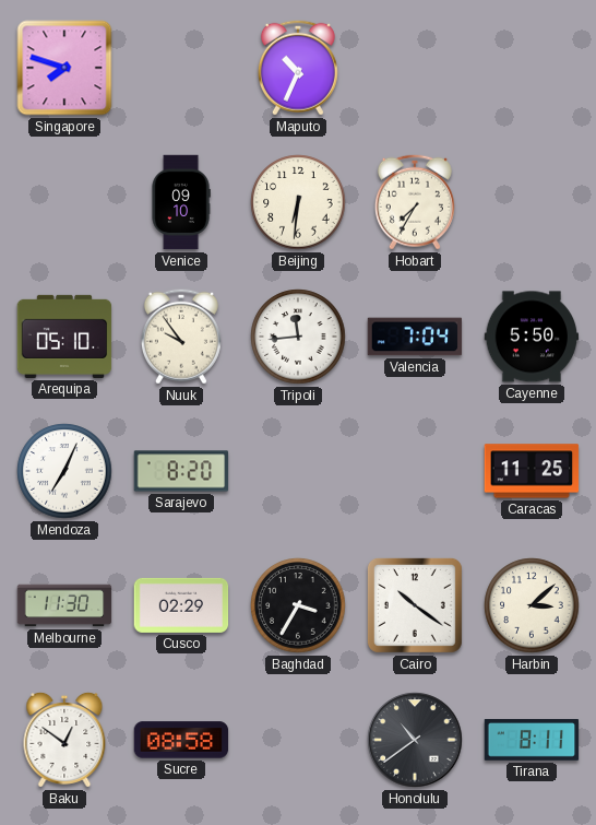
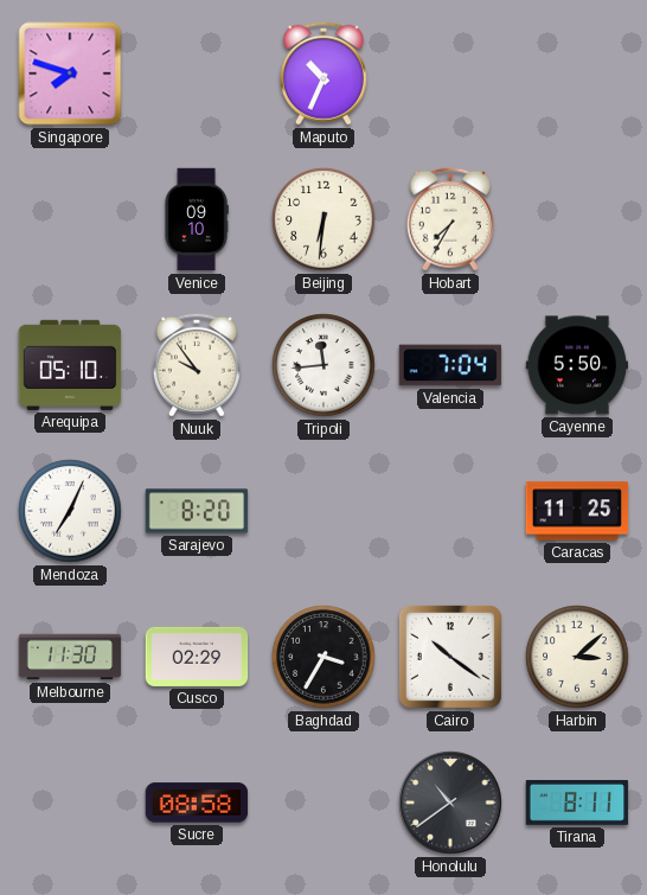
Baku: 12:51 -> none
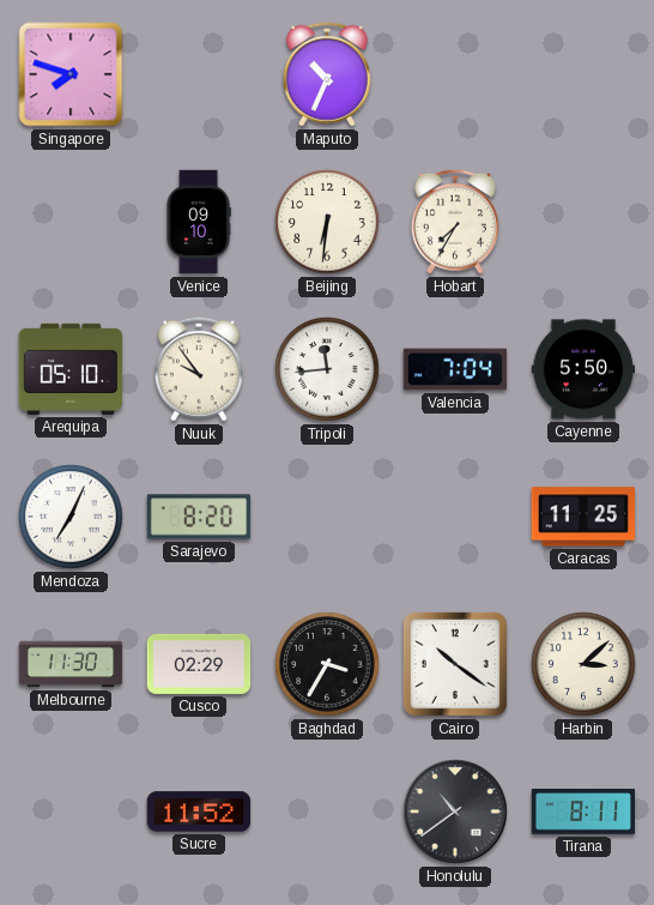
Sucre: 08:58 -> 11:52
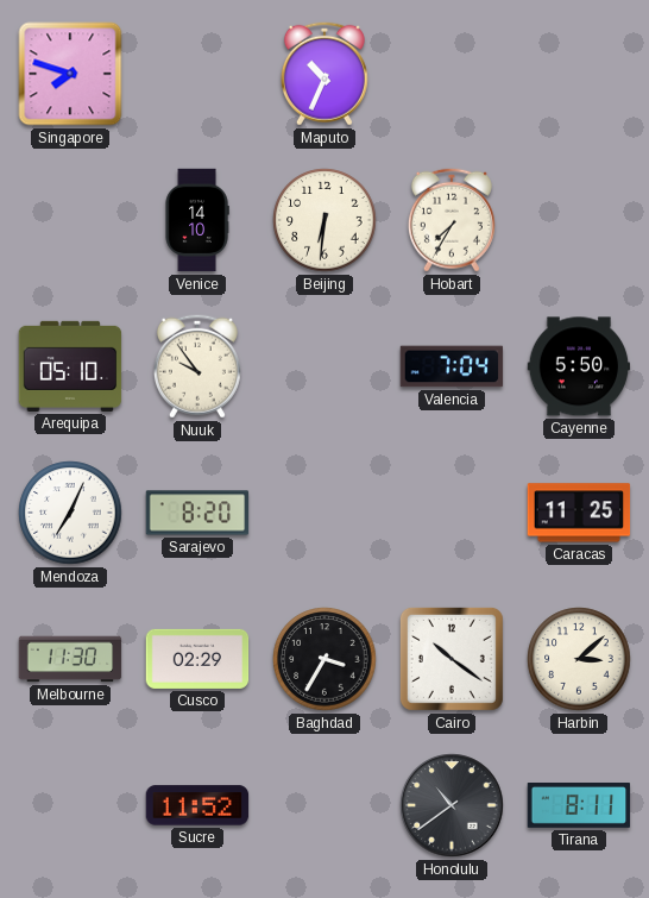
Venice: 09:10 -> 14:10
Tripoli: 11:44 -> none
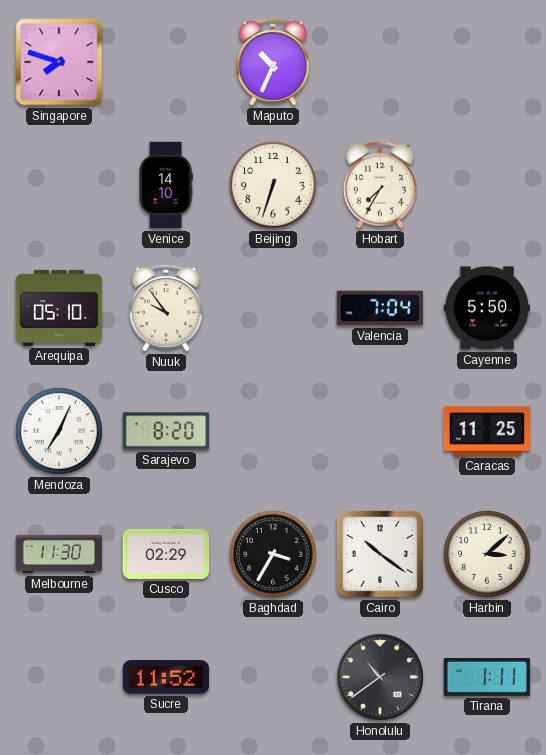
Beijing: 6:31 -> 6:33
Tirana: 8:11 -> 1:11
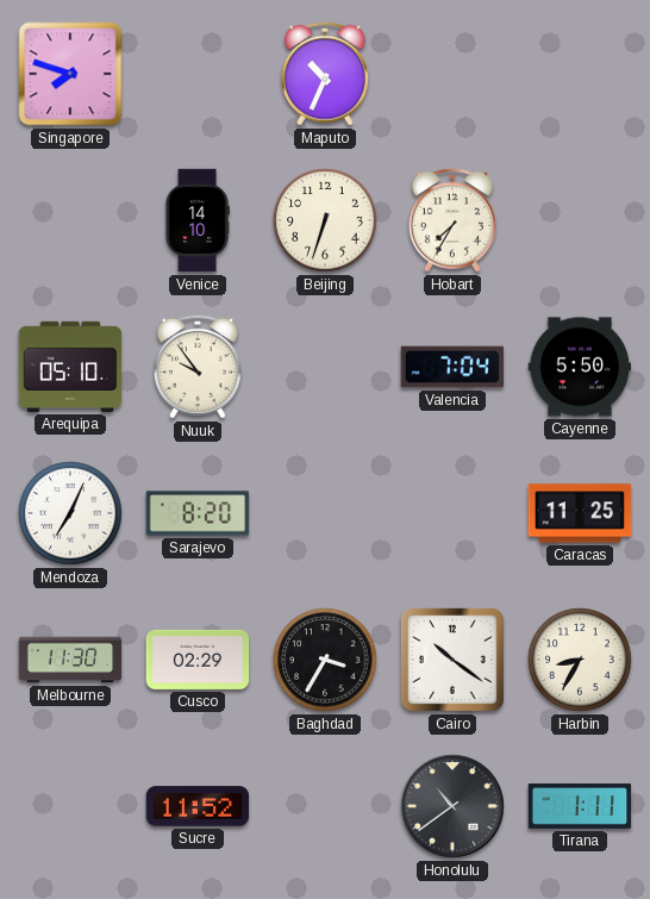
Harbin: 3:08 -> 8:35
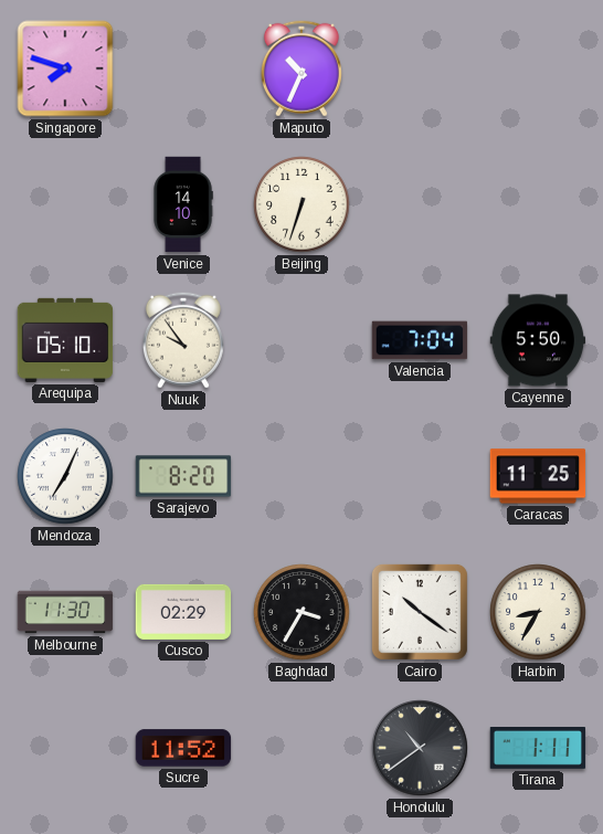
Hobart: 7:35 -> none
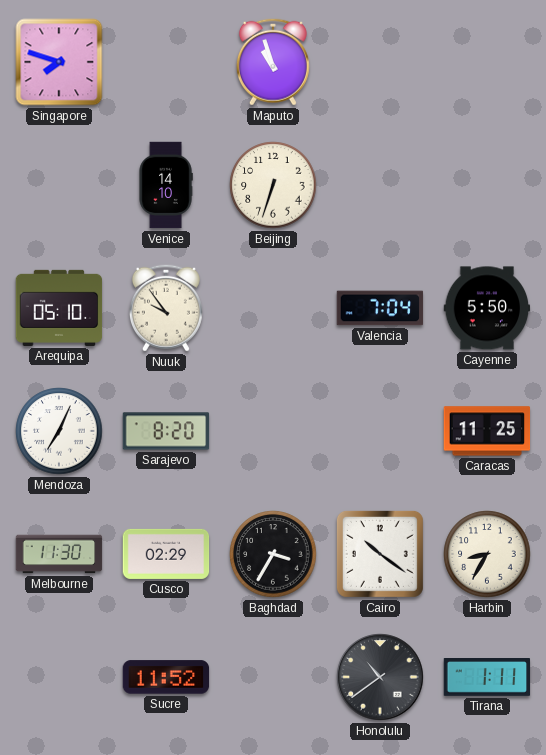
Maputo: 10:34 -> 10:57
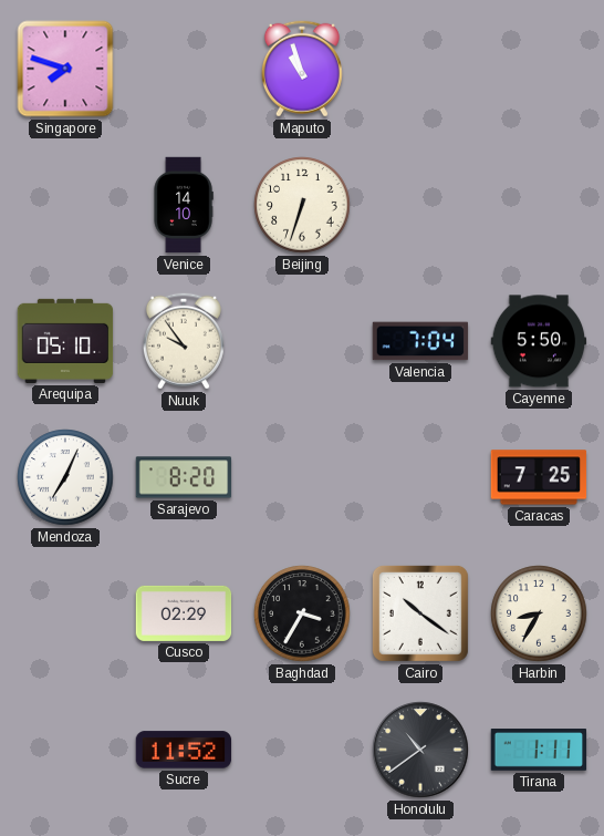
Caracas: 11:25 -> 7:25
Melbourne: 11:30 -> none
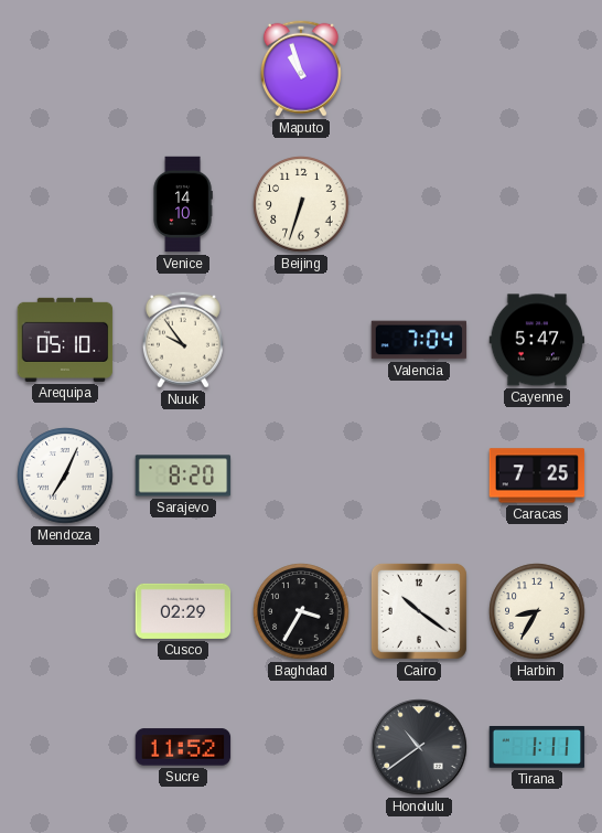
Singapore: 7:48 -> none
Cayenne: 5:50 -> 5:47
